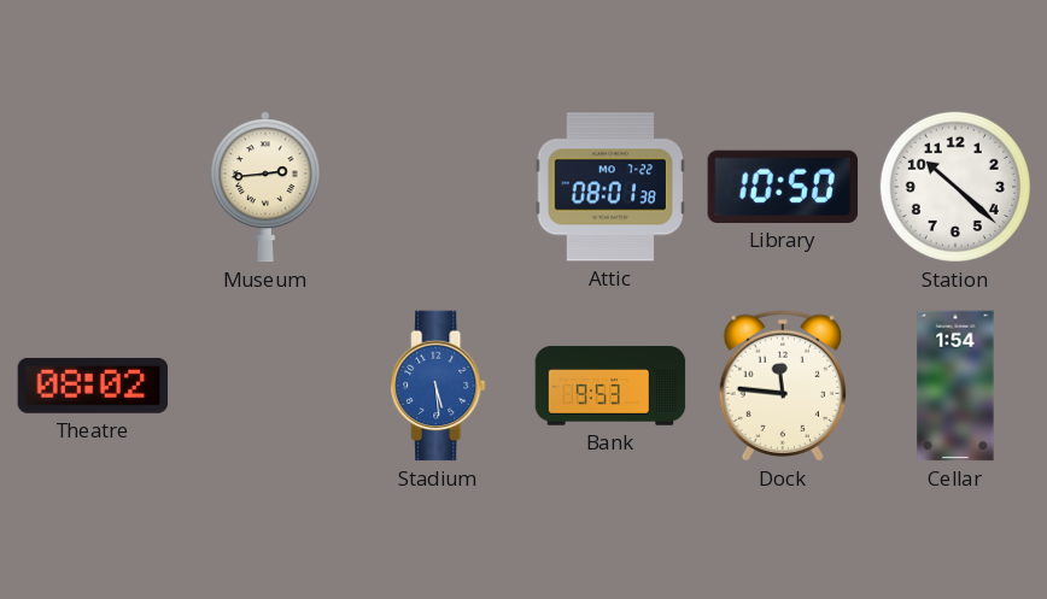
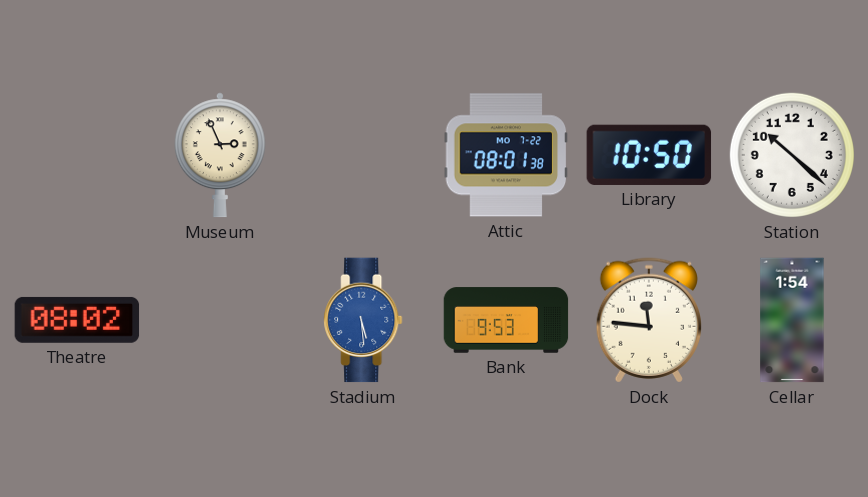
Museum: 2:44 -> 2:56
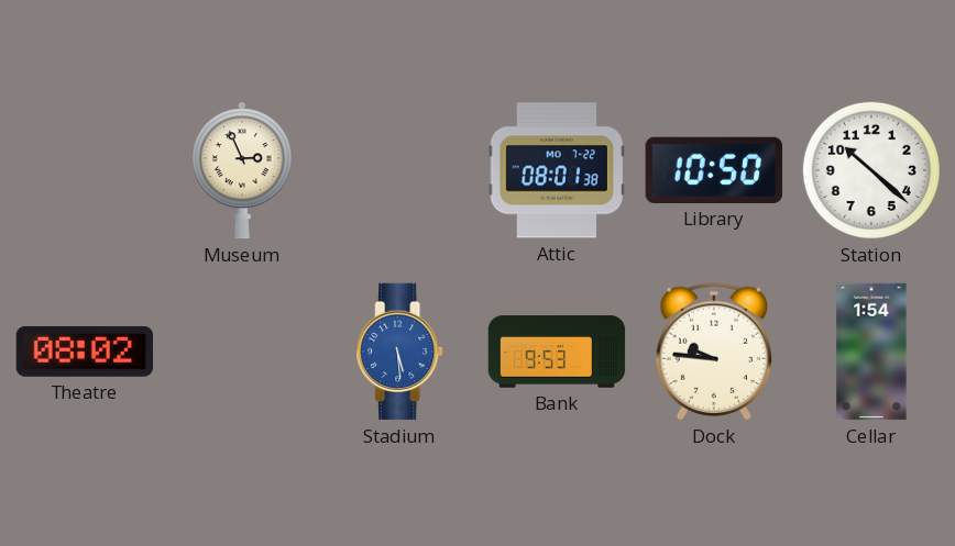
Dock: 11:46 -> 9:46
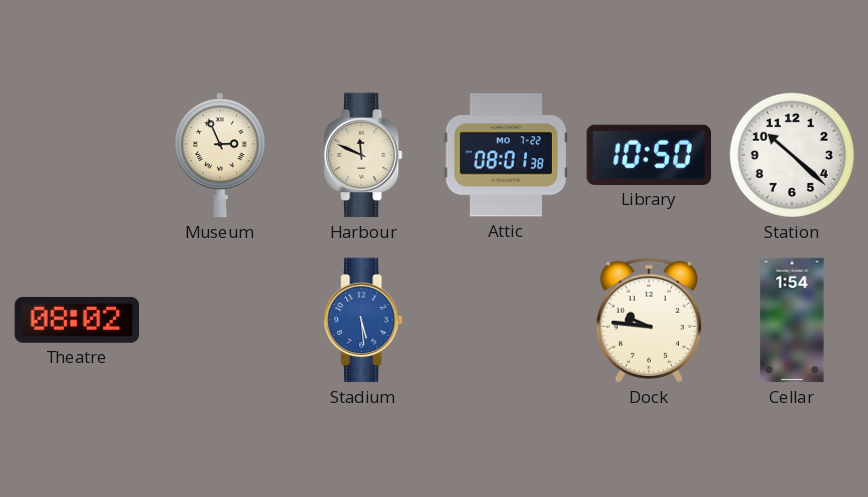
Harbour: none -> 11:49
Bank: 9:53 -> none
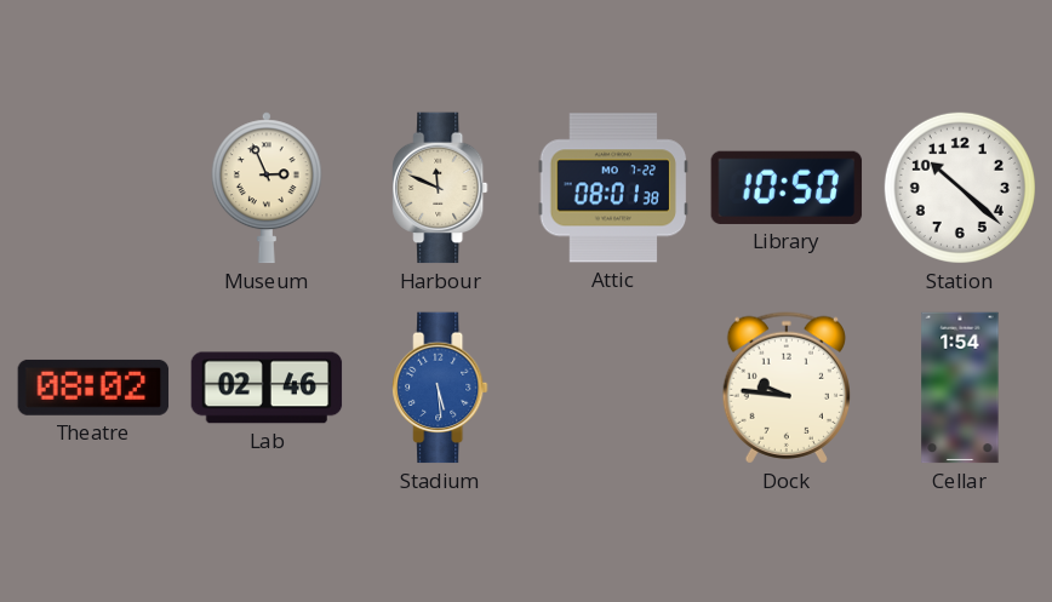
Lab: none -> 02:46
